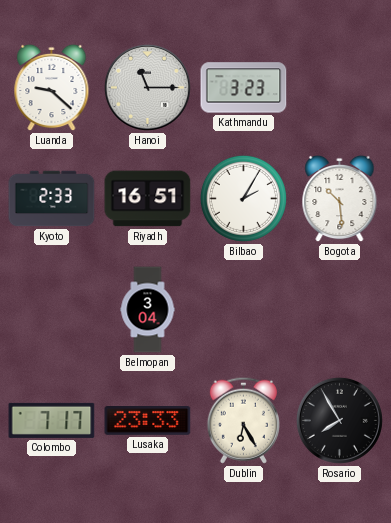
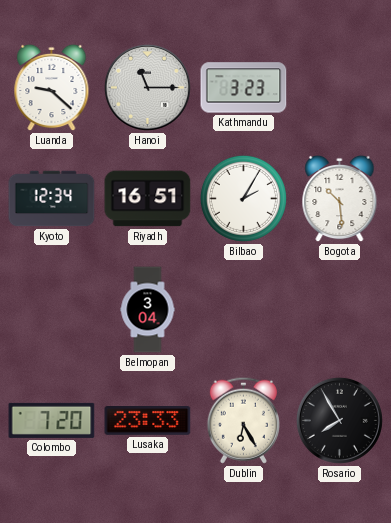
Kyoto: 2:33 -> 12:34
Colombo: 7:17 -> 7:20
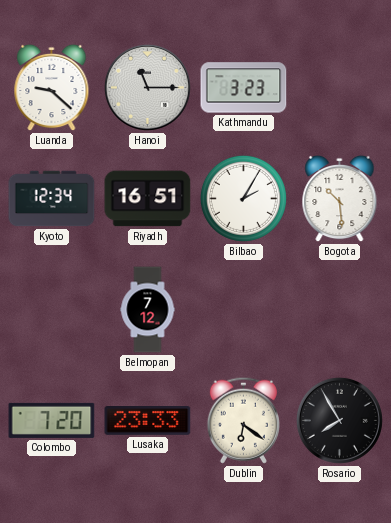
Belmopan: 3:04 -> 7:12
Dublin: 6:25 -> 6:21
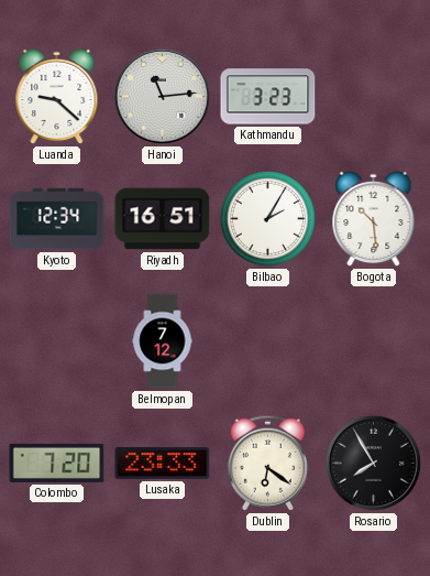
Hanoi: 11:15 -> 11:14
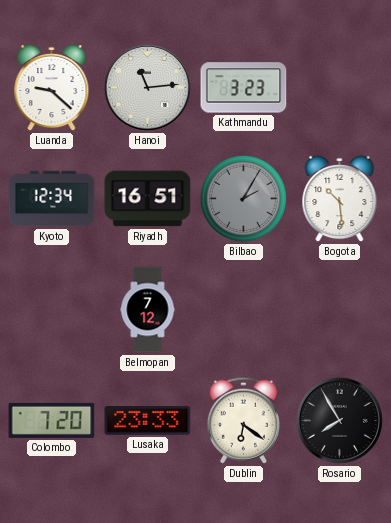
Bilbao dial: white -> grey
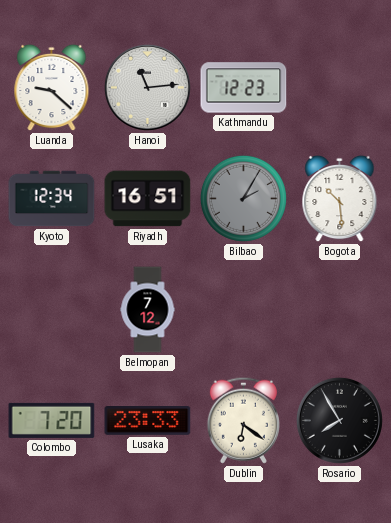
Kathmandu: 3:23 -> 12:23
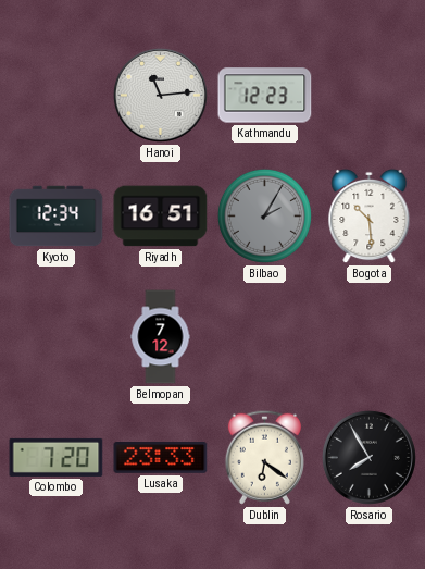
Luanda: 9:22 -> none
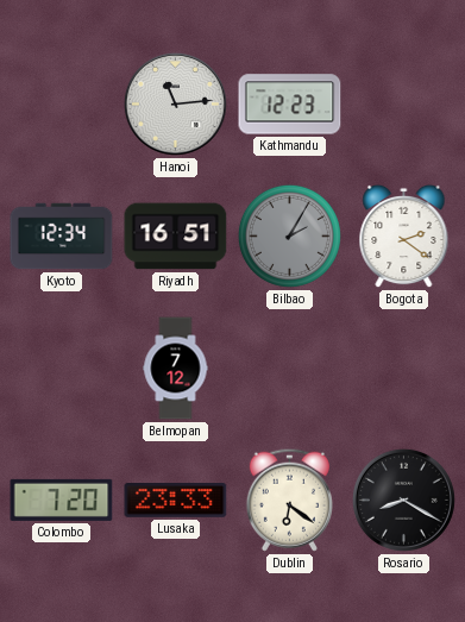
Bogota: 10:29 -> 2:21
Rosario: 7:55 -> 8:20
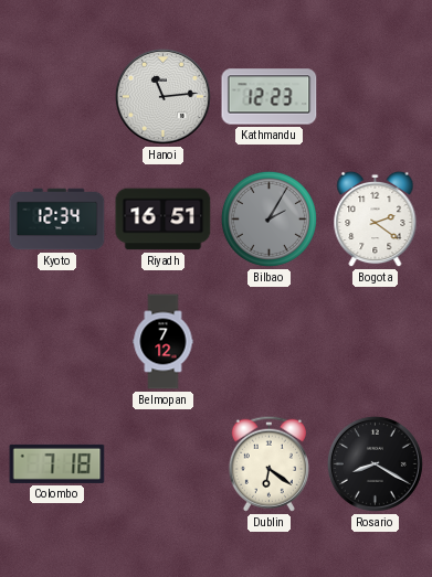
Colombo: 7:20 -> 7:18
Lusaka: 23:33 -> none
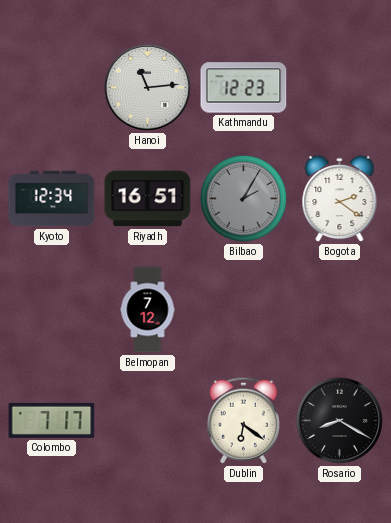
Colombo: 7:18 -> 7:17
